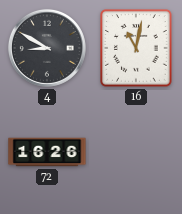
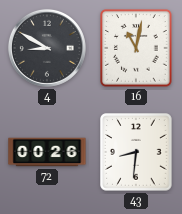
72: 16:26 -> 00:26
43: none -> 8:31
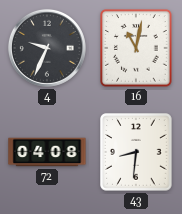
4: 8:50 -> 9:34
72: 00:26 -> 04:08
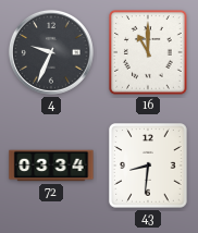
16: 11:02 -> 11:00
72: 04:08 -> 03:34
